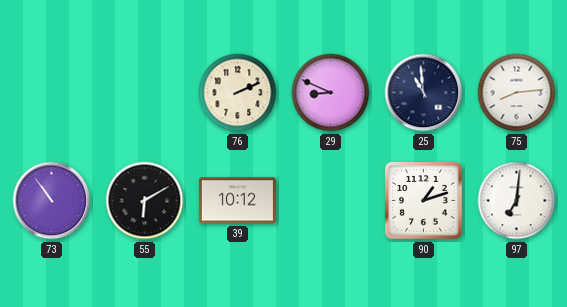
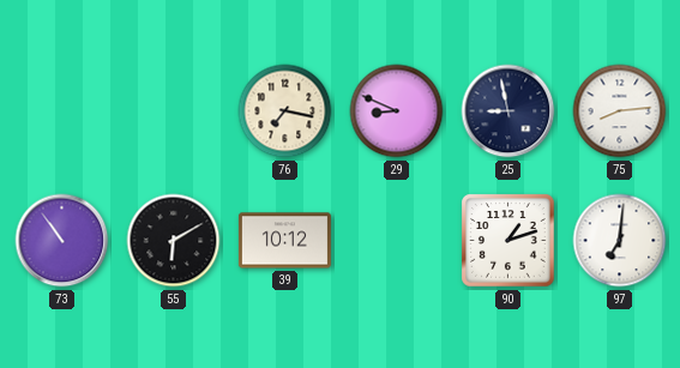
76: 2:11 -> 7:17
25: 10:59 -> 8:58
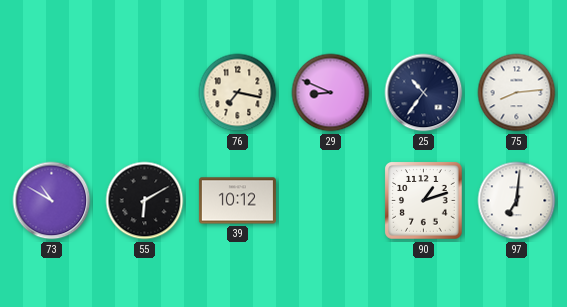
25: 8:58 -> 10:36
73: 10:54 -> 10:50
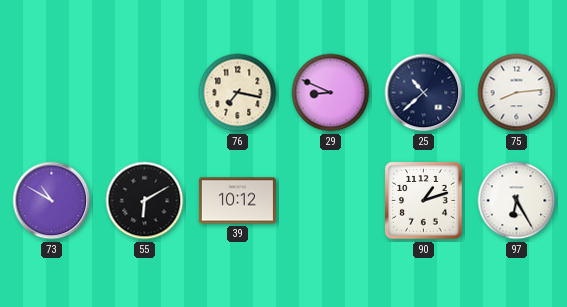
25: 10:36 -> 10:38
97: 7:01 -> 6:25
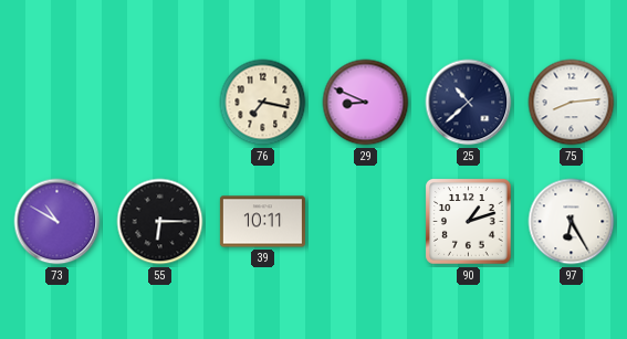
55: 6:10 -> 6:15
39: 10:12 -> 10:11
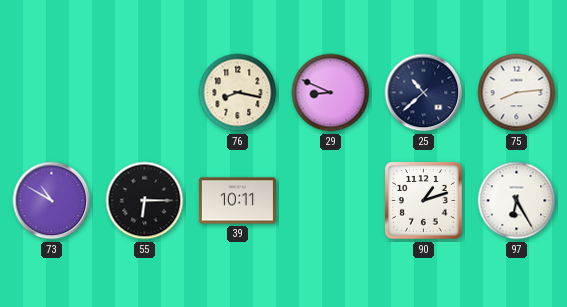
76: 7:17 -> 8:17
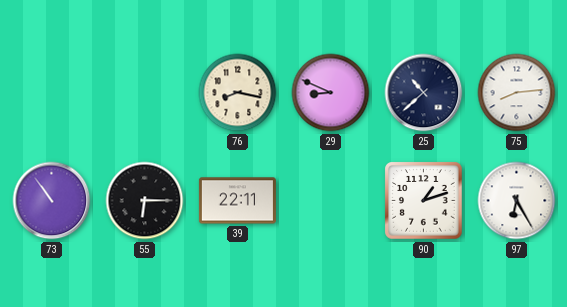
73: 10:50 -> 10:54
39: 10:11 -> 22:11
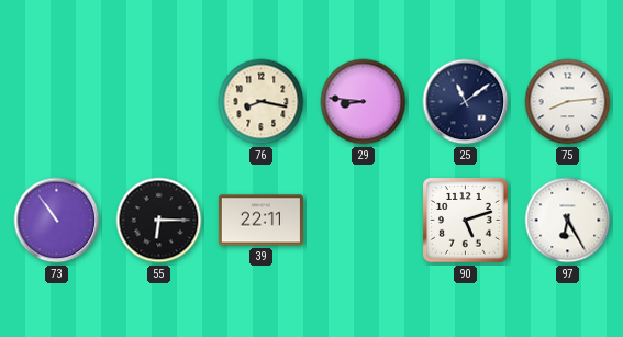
29: 8:49 -> 8:46
25: 10:38 -> 11:09
90: 1:12 -> 5:12
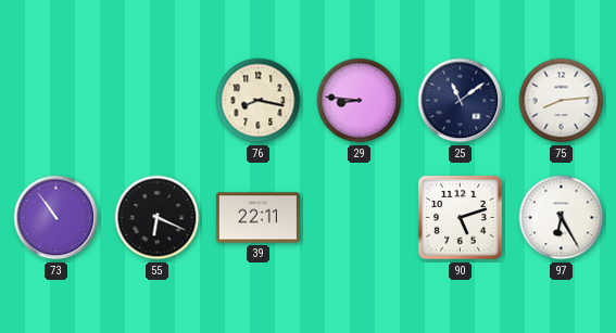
55: 6:15 -> 6:19
